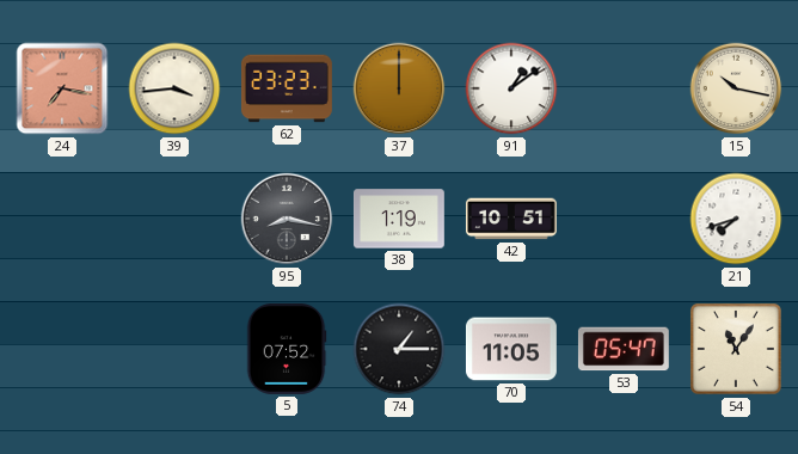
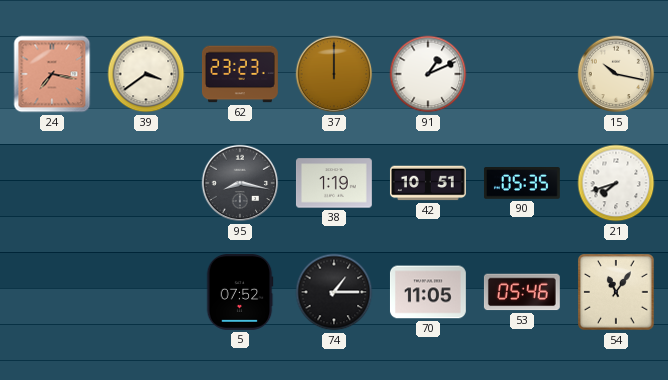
39: 3:44 -> 3:39
91: 1:09 -> 1:11
90: none -> 05:35
53: 05:47 -> 05:46
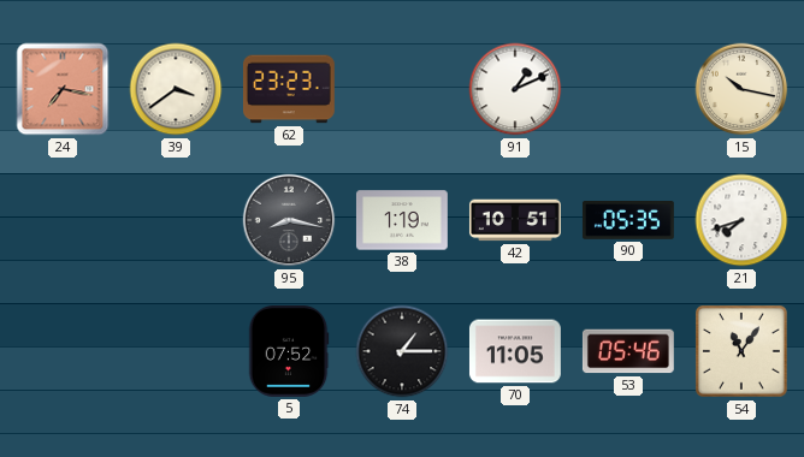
37: 12:00 -> none
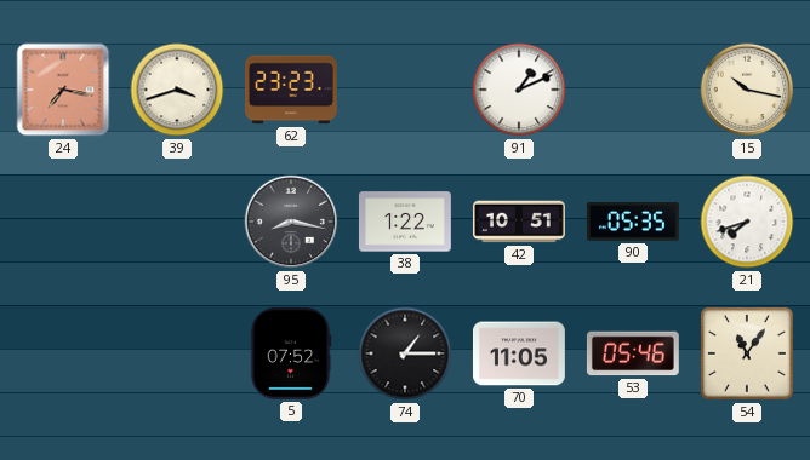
39: 3:39 -> 3:42
38: 1:19 -> 1:22
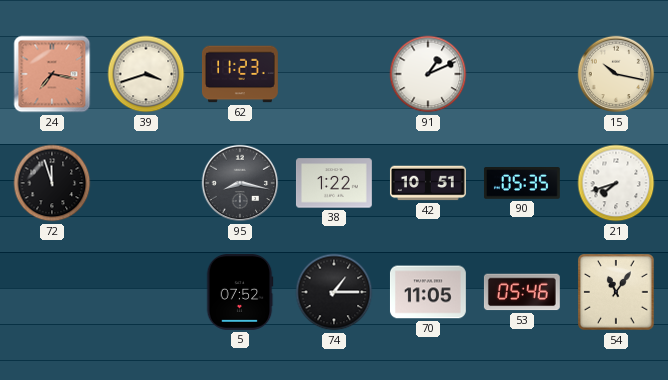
62: 23:23 -> 11:23
72: none -> 11:57
